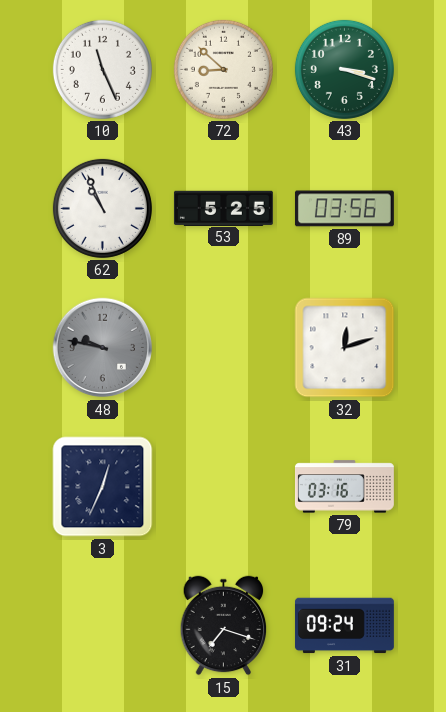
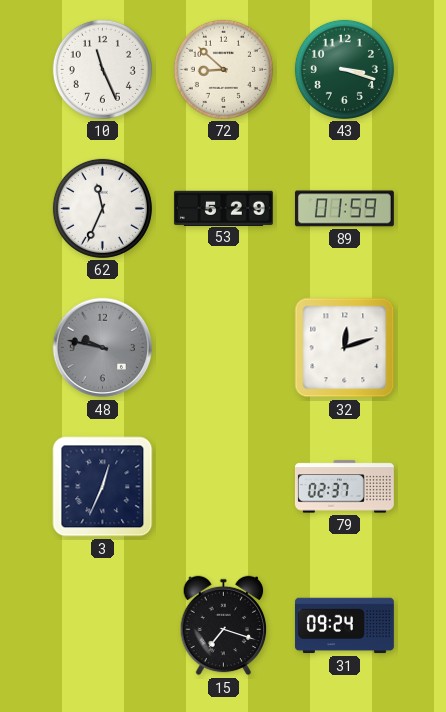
62: 10:56 -> 11:34
53: 5:25 -> 5:29
89: 03:56 -> 01:59
79: 03:16 -> 02:37
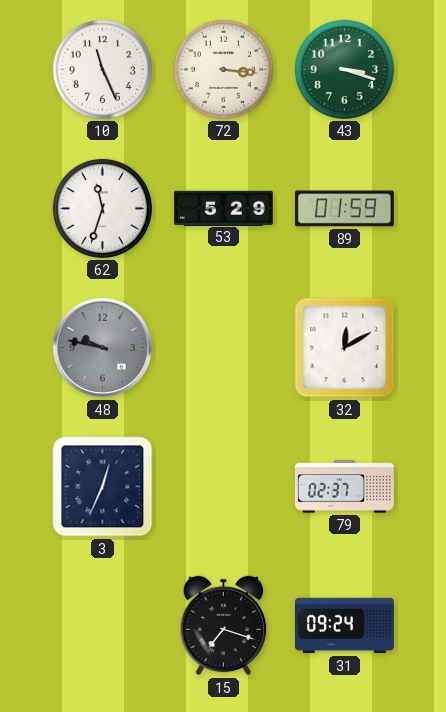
72: 8:52 -> 3:16
62: 11:34 -> 11:33
32: 12:12 -> 12:10
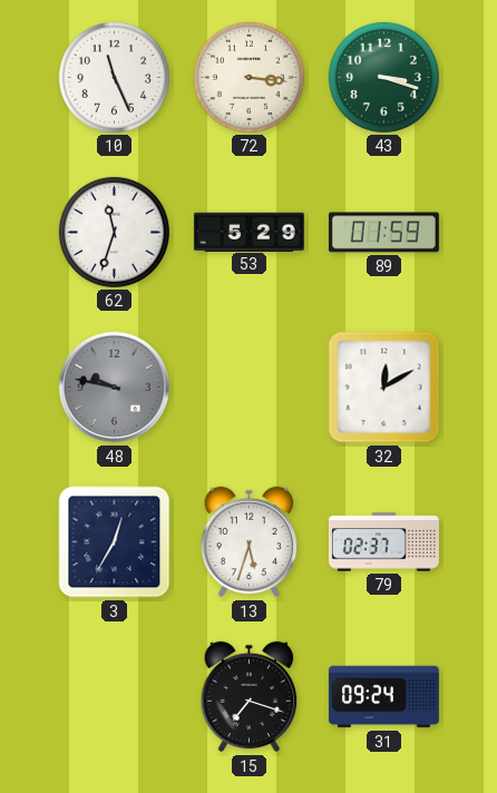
3: 12:34 -> 12:35
13: none -> 5:33
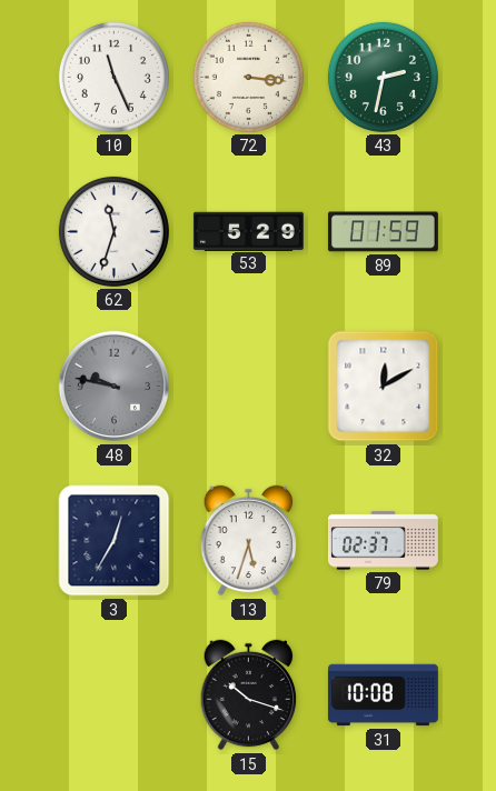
43: 3:18 -> 2:32
15: 7:18 -> 10:18
31: 09:24 -> 10:08
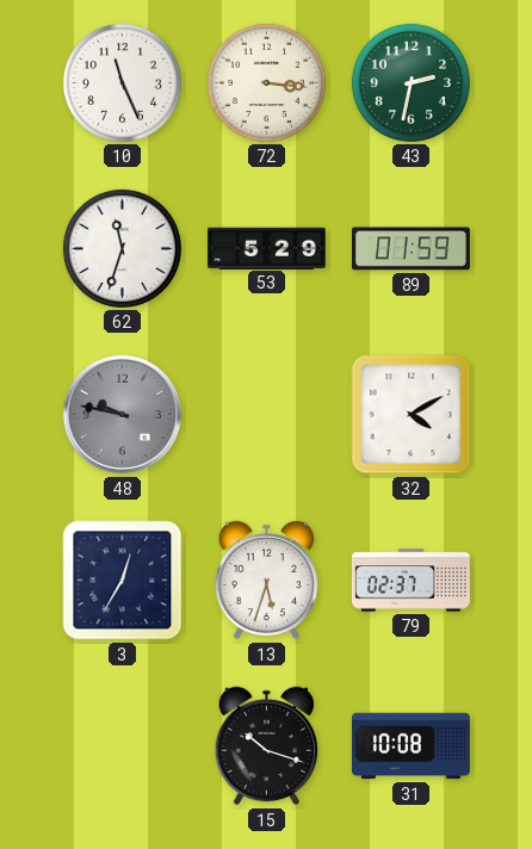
32: 12:10 -> 4:10
